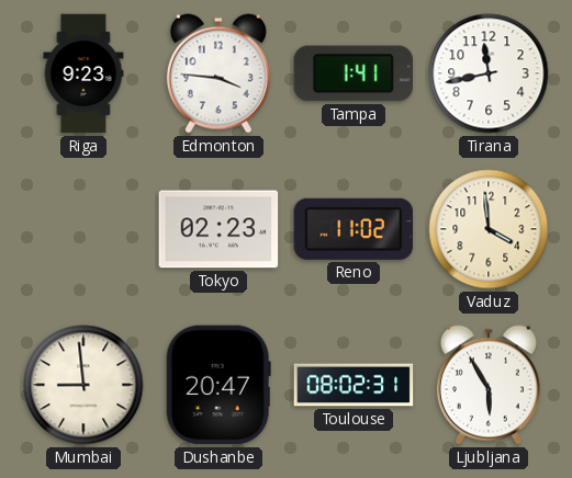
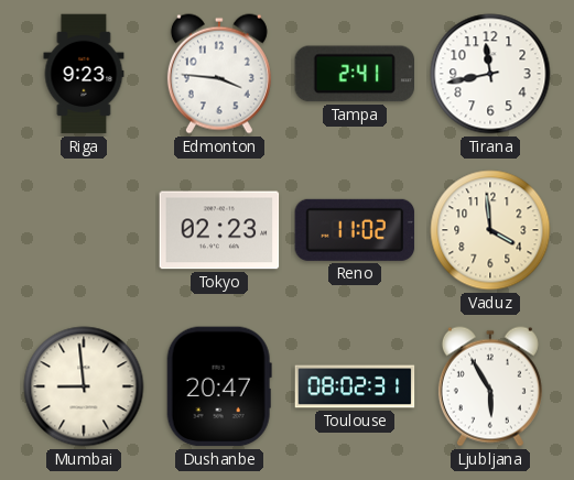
Tampa: 1:41 -> 2:41
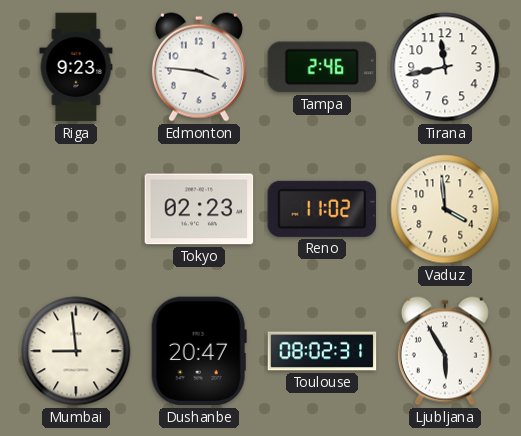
Tampa: 2:41 -> 2:46
